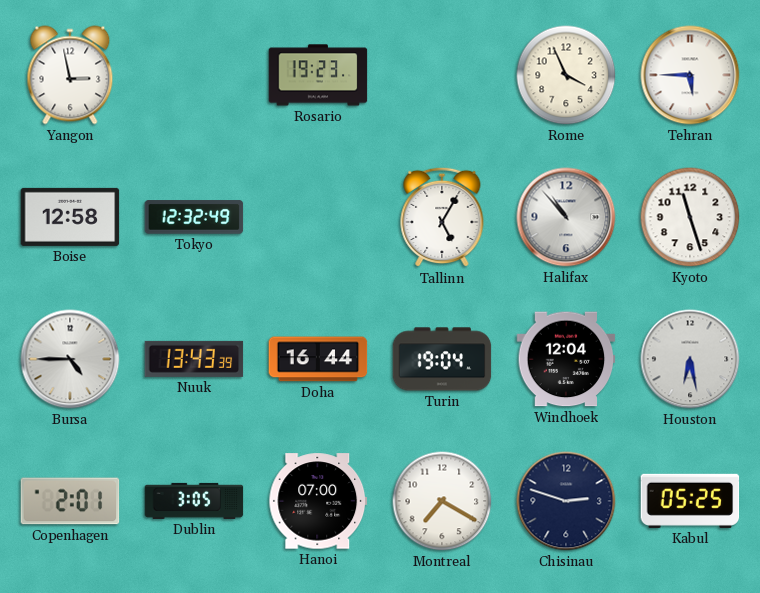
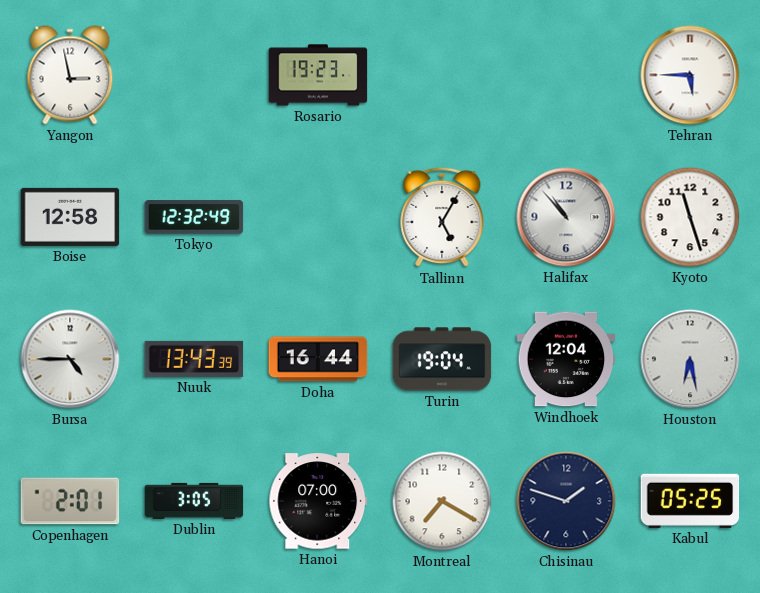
Rome: 3:56 -> none
Chisinau: 2:48 -> 1:48
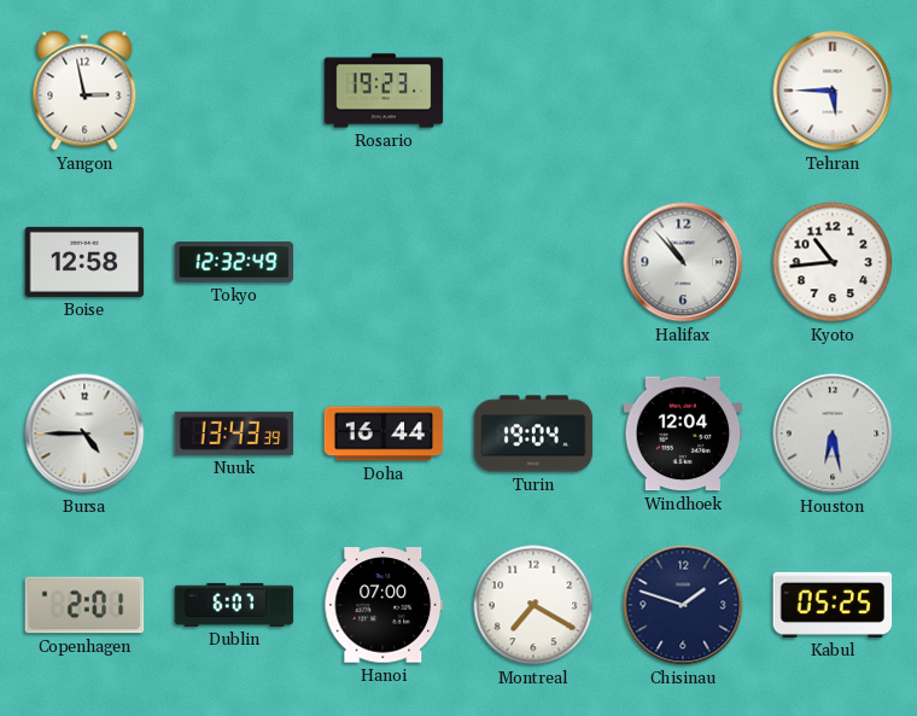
Tallinn: 5:05 -> none
Kyoto: 11:27 -> 10:44
Dublin: 3:05 -> 6:07
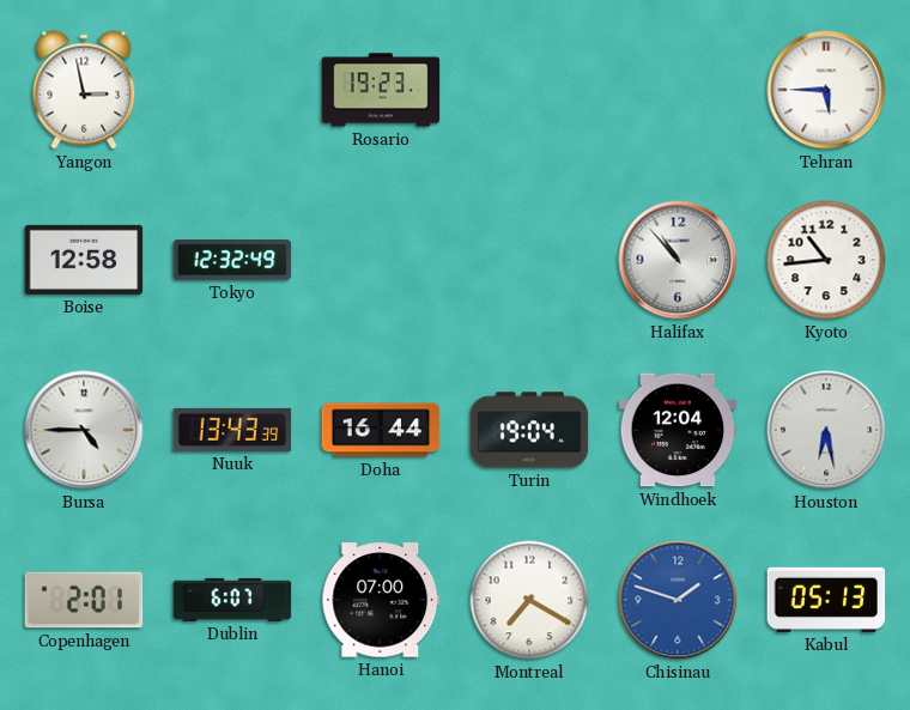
Chisinau dial: navy -> blue
Kabul: 05:25 -> 05:13
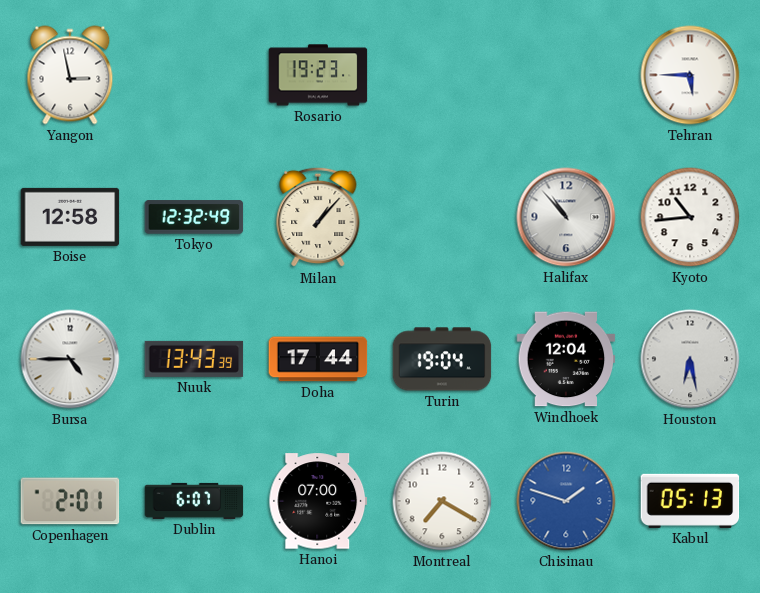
Milan: none -> 1:07
Doha: 16:44 -> 17:44
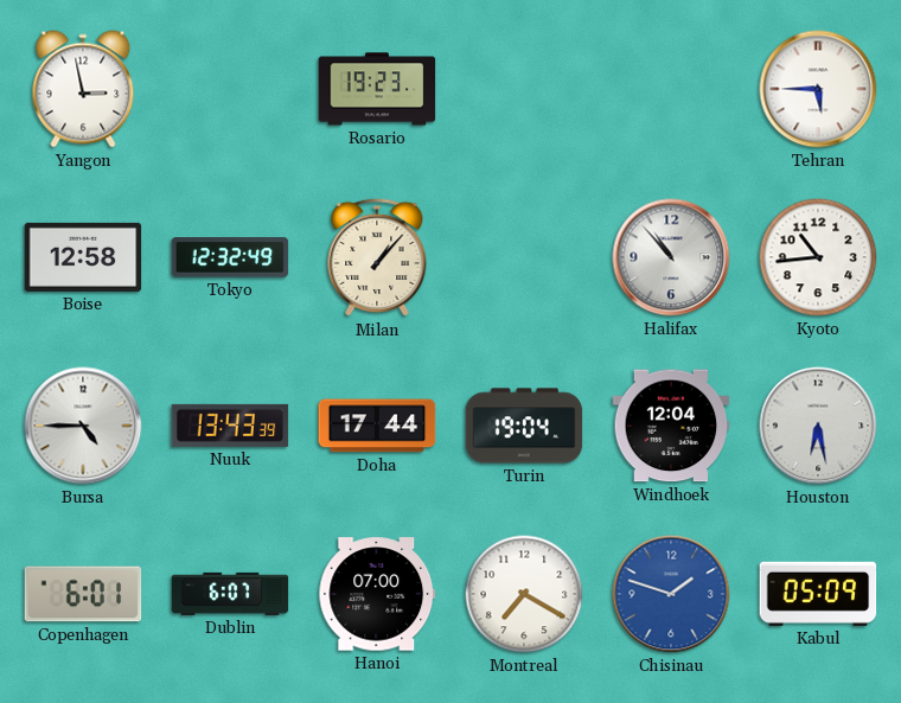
Copenhagen: 2:01 -> 6:01
Kabul: 05:13 -> 05:09
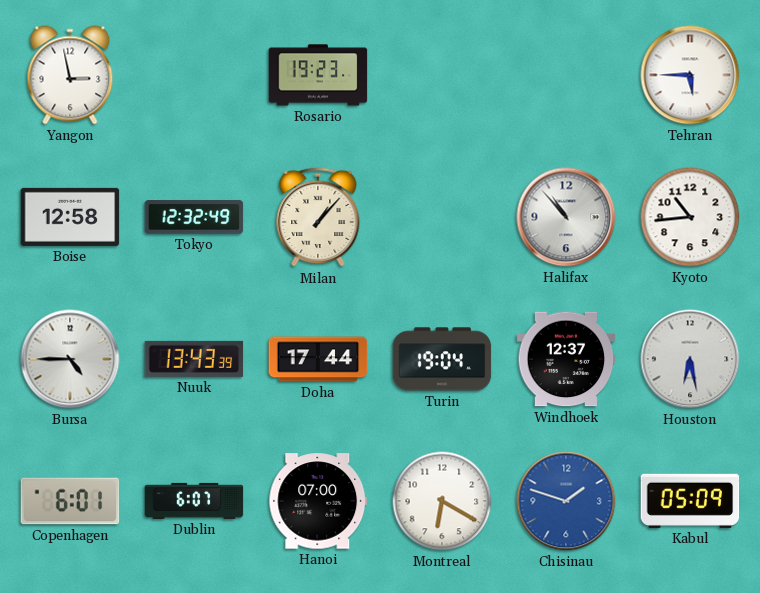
Windhoek: 12:04 -> 12:37
Montreal: 7:20 -> 6:20
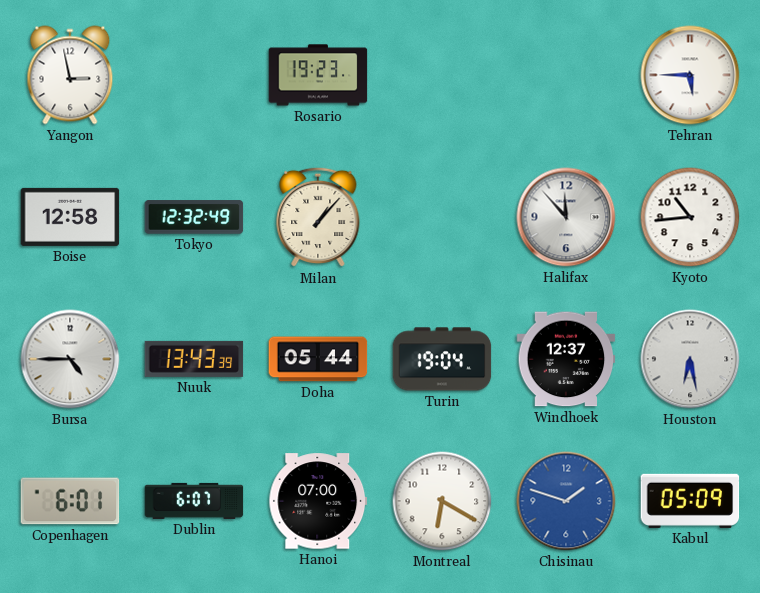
Halifax: 10:53 -> 11:53
Doha: 17:44 -> 05:44
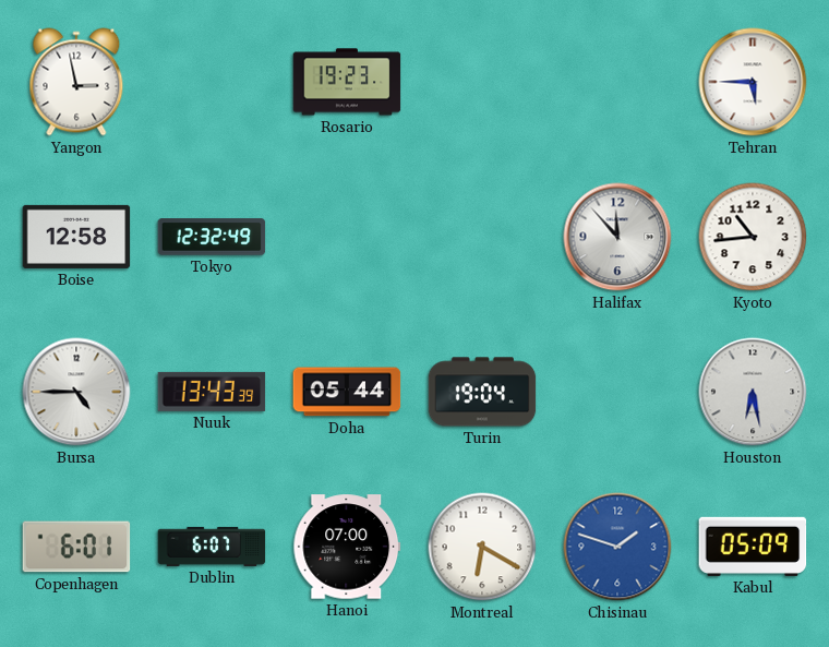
Milan: 1:07 -> none
Windhoek: 12:37 -> none
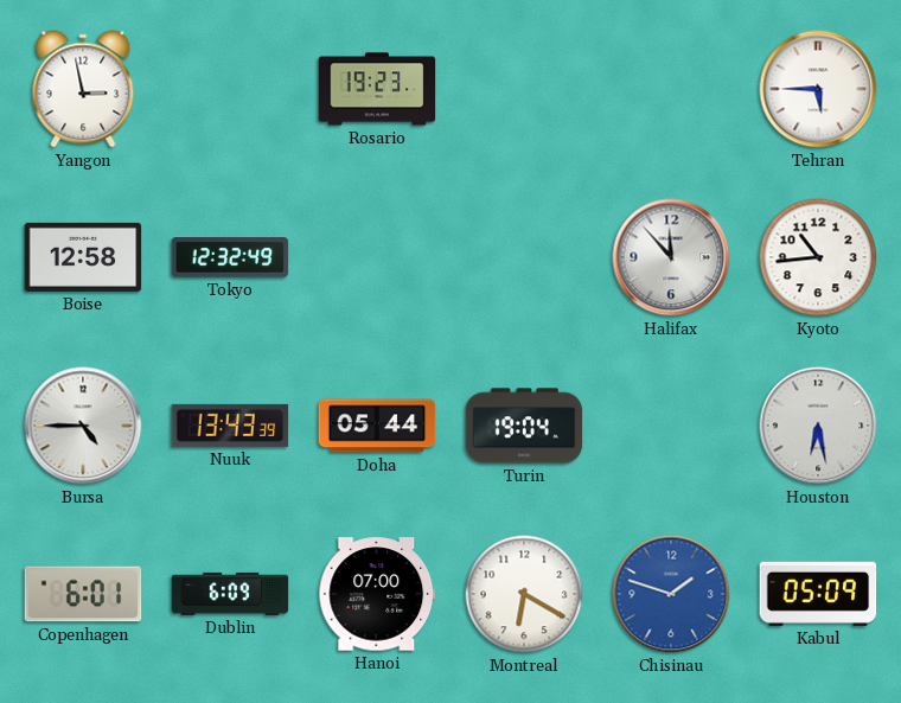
Dublin: 6:07 -> 6:09
